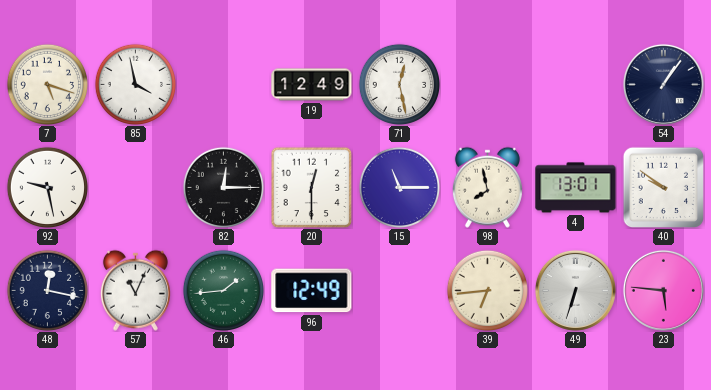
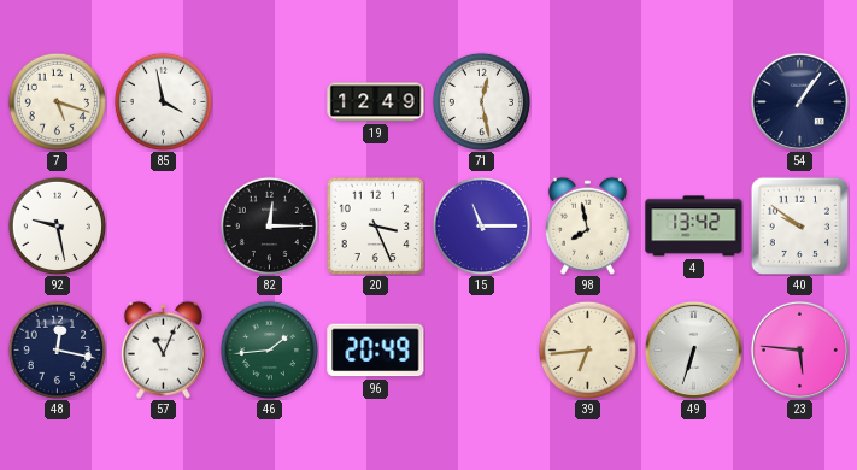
20: 12:30 -> 3:26
4: 13:01 -> 13:42
96: 12:49 -> 20:49
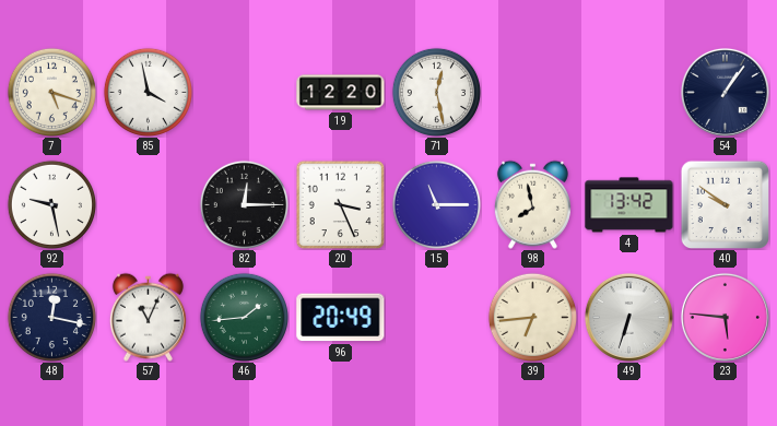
19: 12:49 -> 12:20
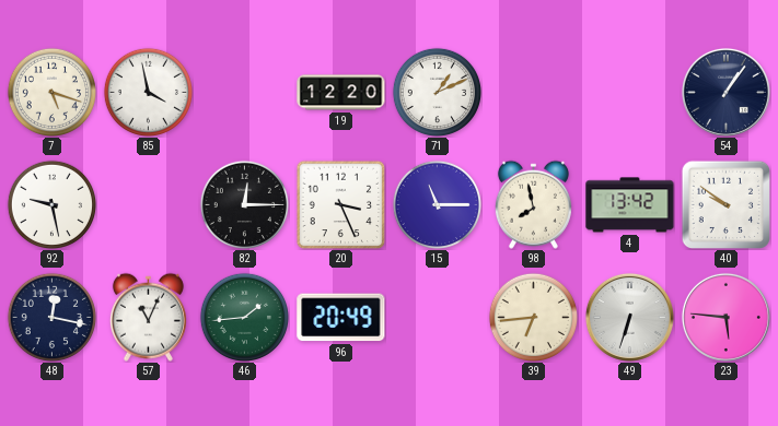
71: 12:28 -> 1:11
